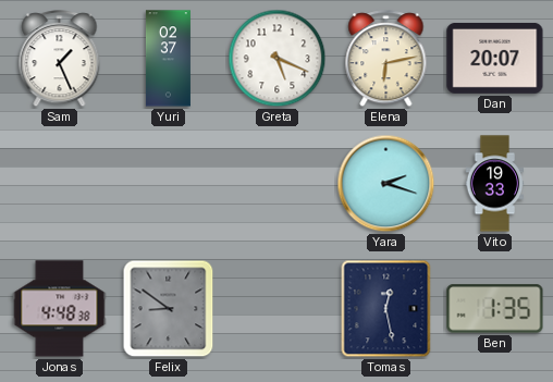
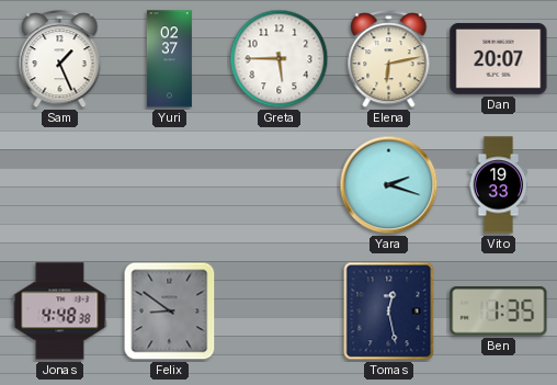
Greta: 5:19 -> 5:45
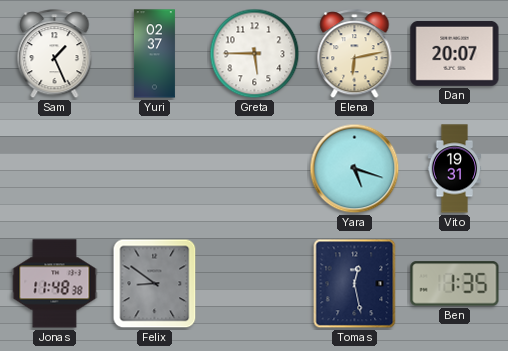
Yara: 2:18 -> 5:18
Vito: 19:33 -> 19:31
Jonas: 4:48 -> 11:48
